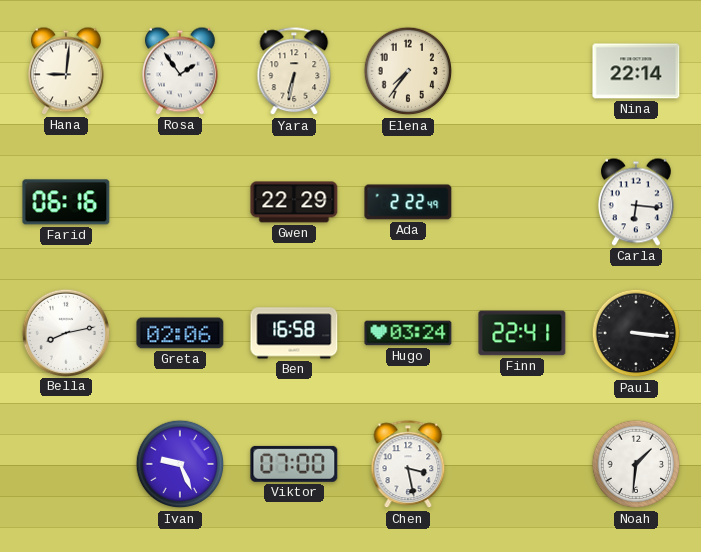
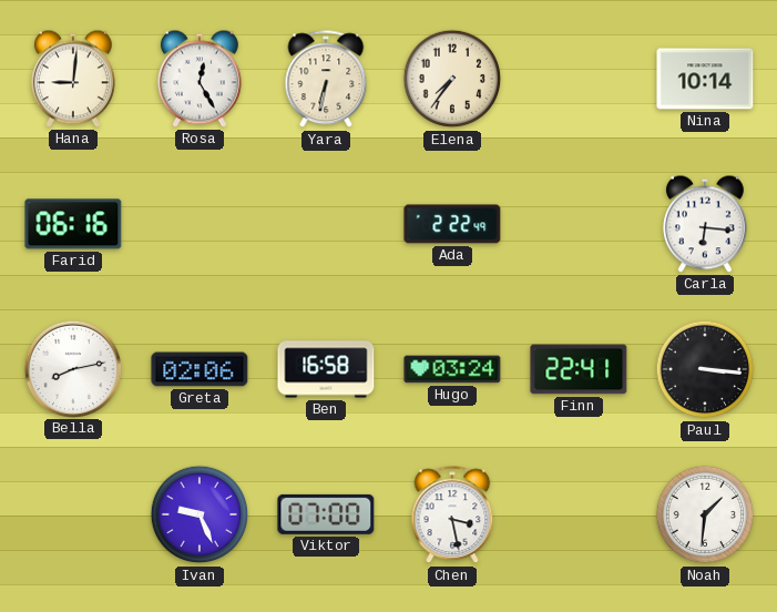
Rosa: 1:54 -> 12:25
Nina: 22:14 -> 10:14
Gwen: 22:29 -> none
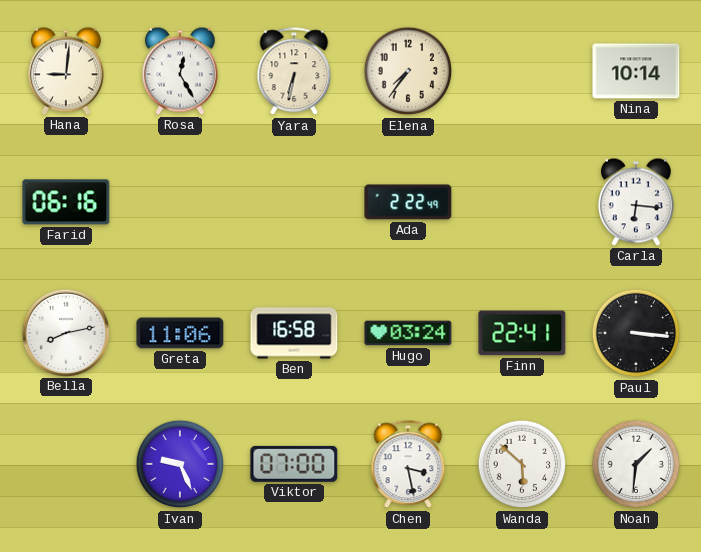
Greta: 02:06 -> 11:06
Wanda: none -> 5:52
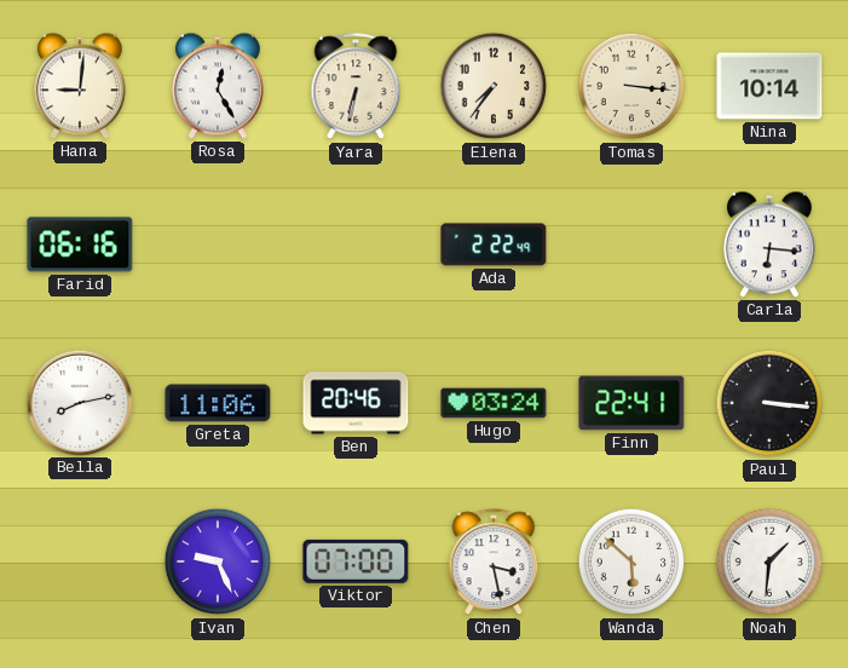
Tomas: none -> 3:16
Ben: 16:58 -> 20:46
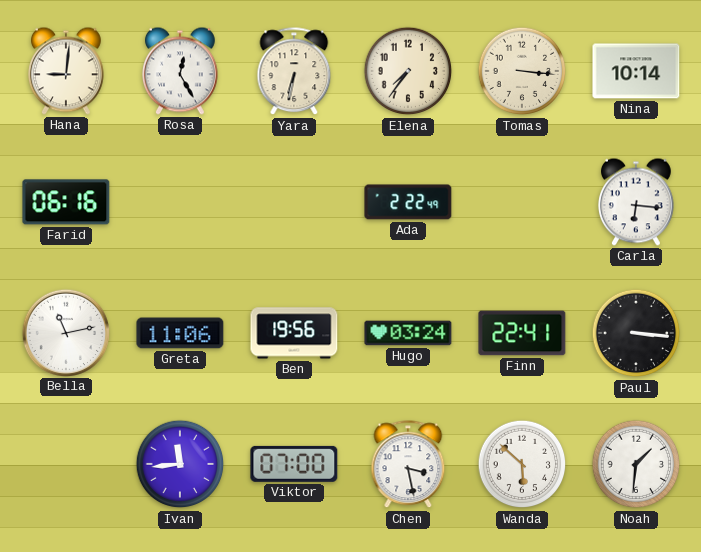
Bella: 8:13 -> 11:13
Ben: 20:46 -> 19:56
Ivan: 9:26 -> 11:44
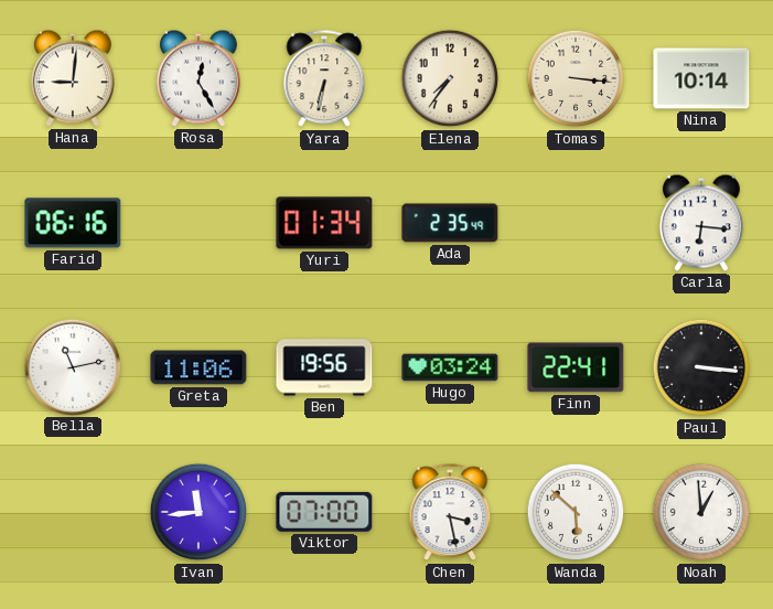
Yuri: none -> 01:34
Ada: 2:22 -> 2:35
Noah: 1:31 -> 12:59
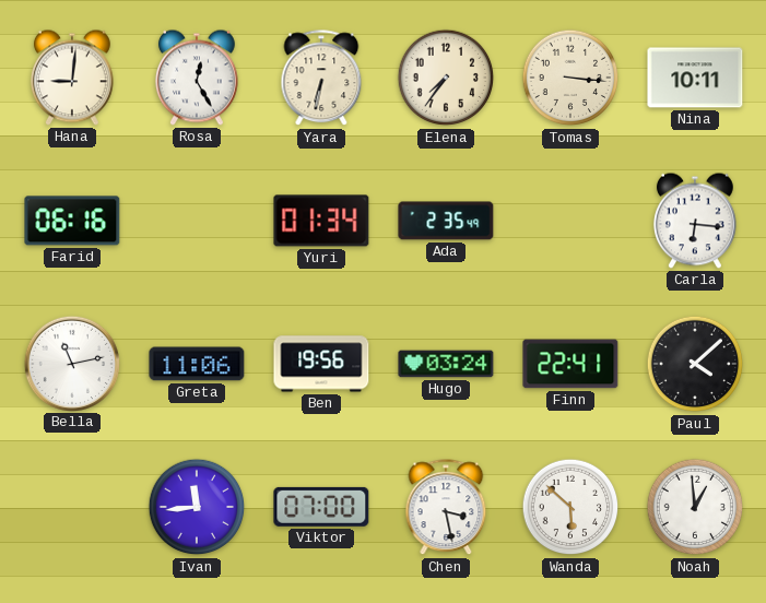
Nina: 10:14 -> 10:11
Paul: 3:16 -> 4:08
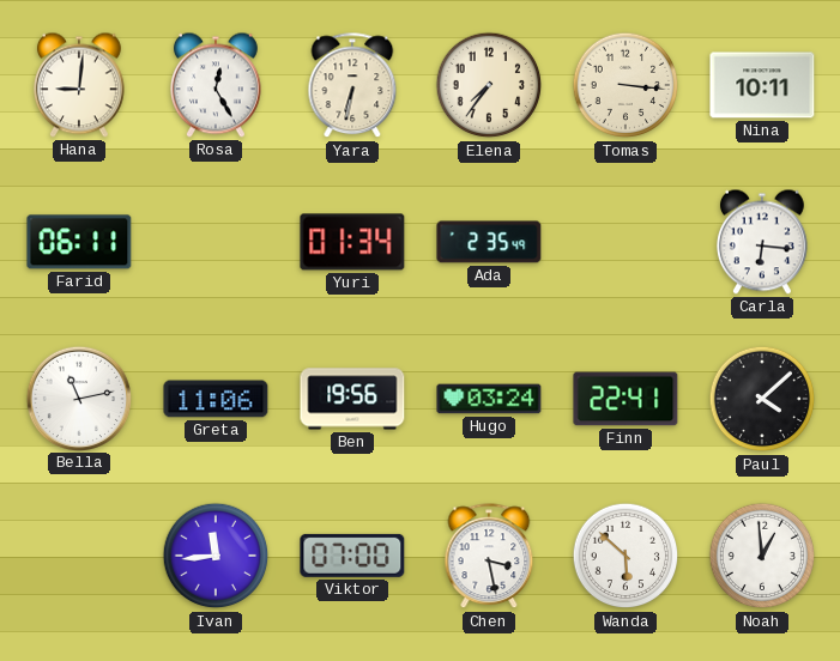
Farid: 06:16 -> 06:11
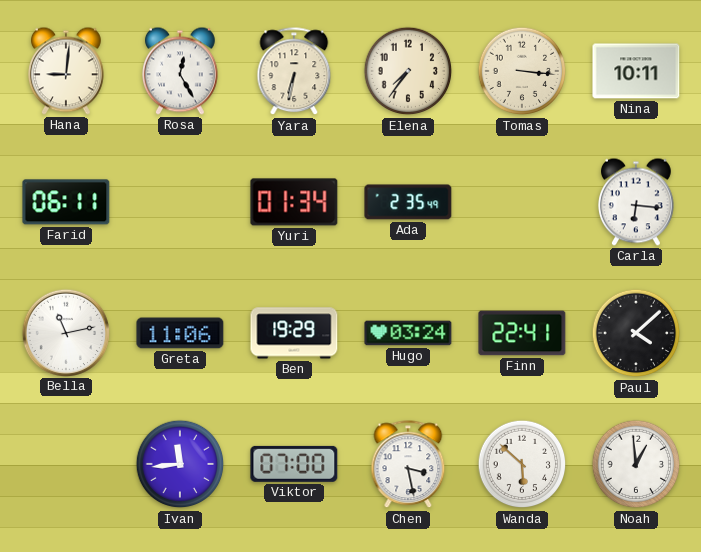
Ben: 19:56 -> 19:29
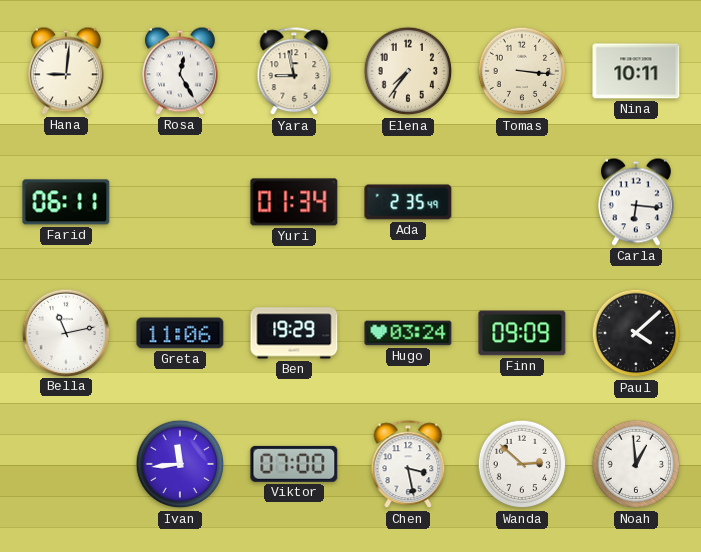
Yara: 6:32 -> 8:58
Finn: 22:41 -> 09:09
Wanda: 5:52 -> 2:52
